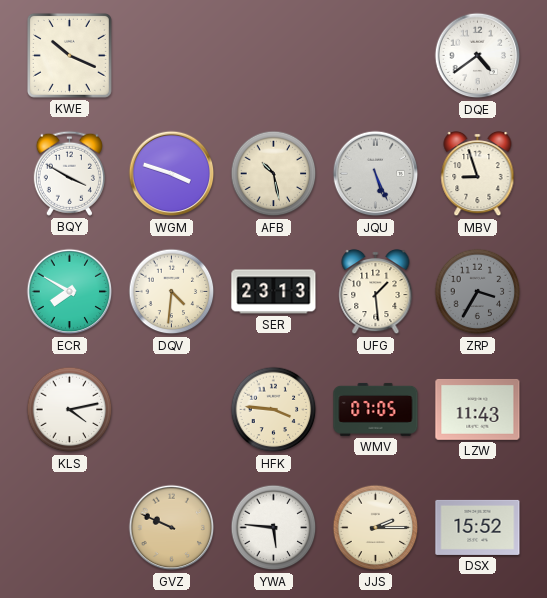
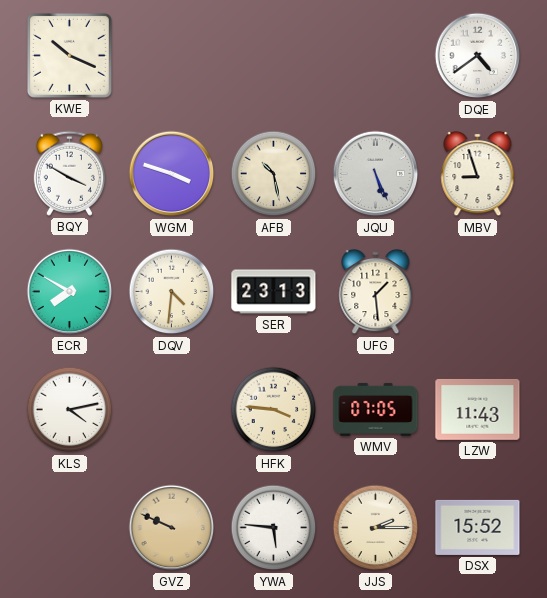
ZRP: 3:35 -> none
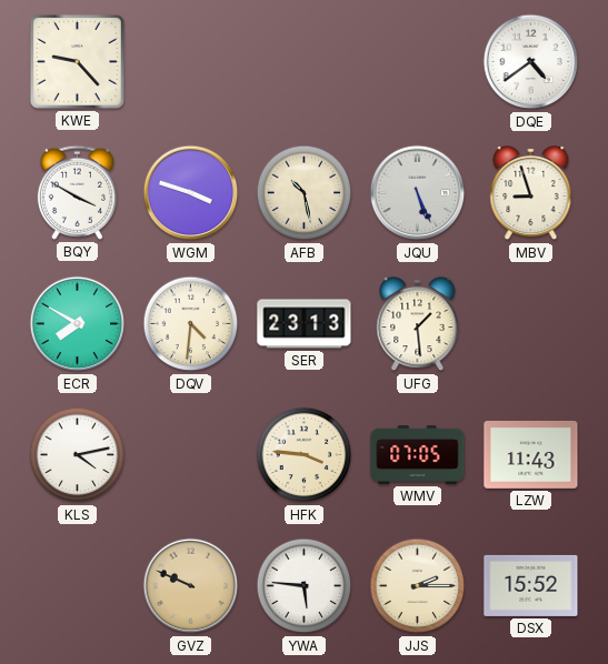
KWE: 10:19 -> 9:23
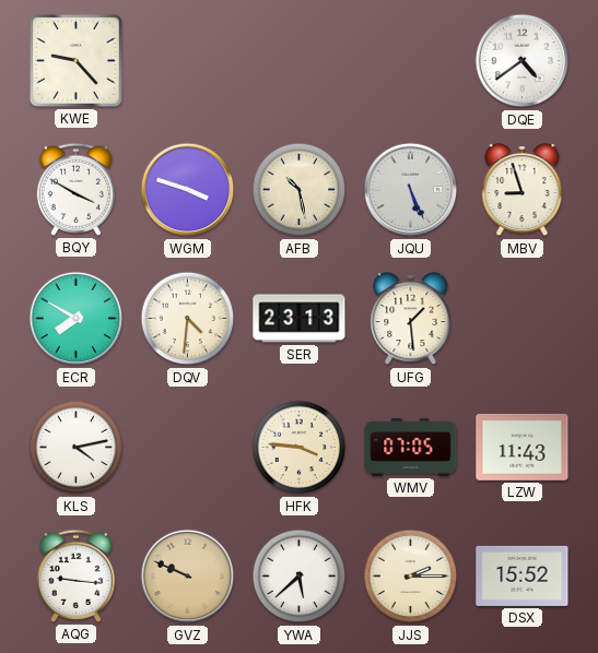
AQG: none -> 9:16
YWA: 5:46 -> 5:38
